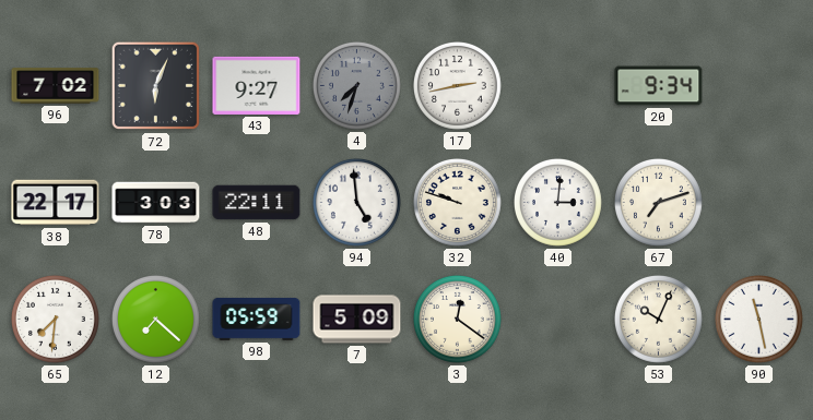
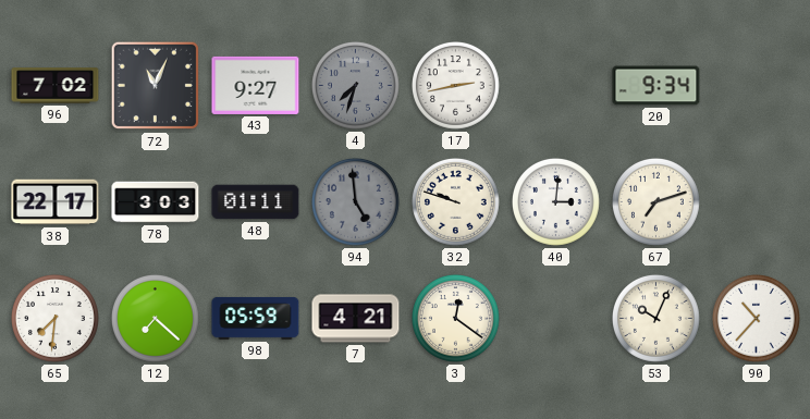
72: 6:04 -> 11:04
48: 22:11 -> 01:11
94 dial: white -> grey
7: 5:09 -> 4:21
90: 11:28 -> 10:37
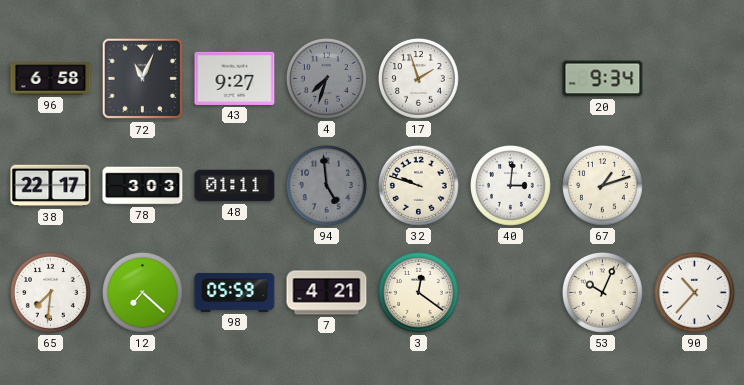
96: 7:02 -> 6:58
17: 2:43 -> 1:57
67: 7:12 -> 1:12
